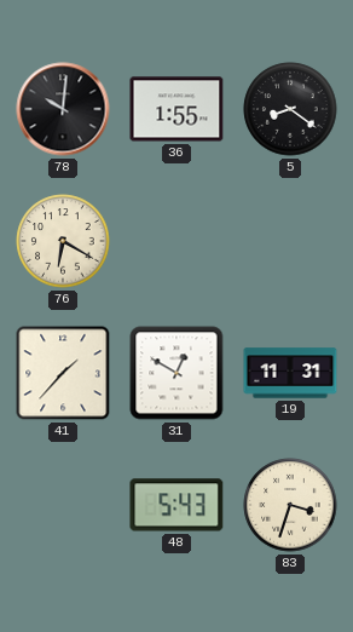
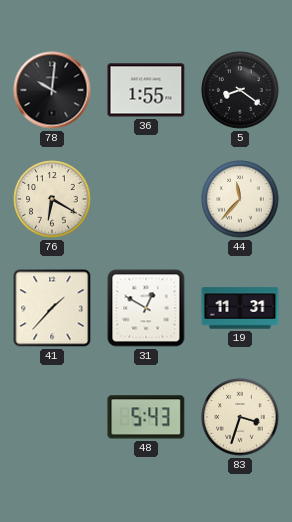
44: none -> 11:37
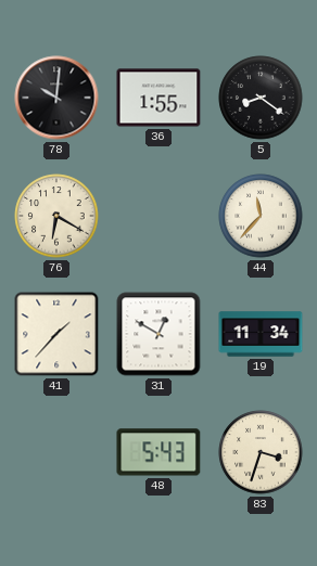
19: 11:31 -> 11:34
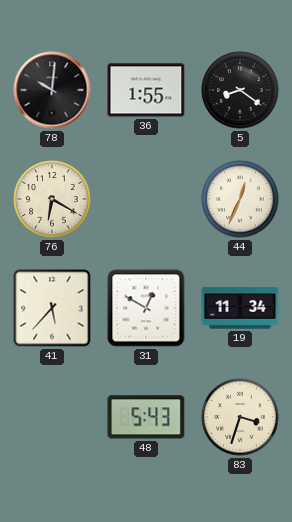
44: 11:37 -> 12:34
41: 1:37 -> 5:37
